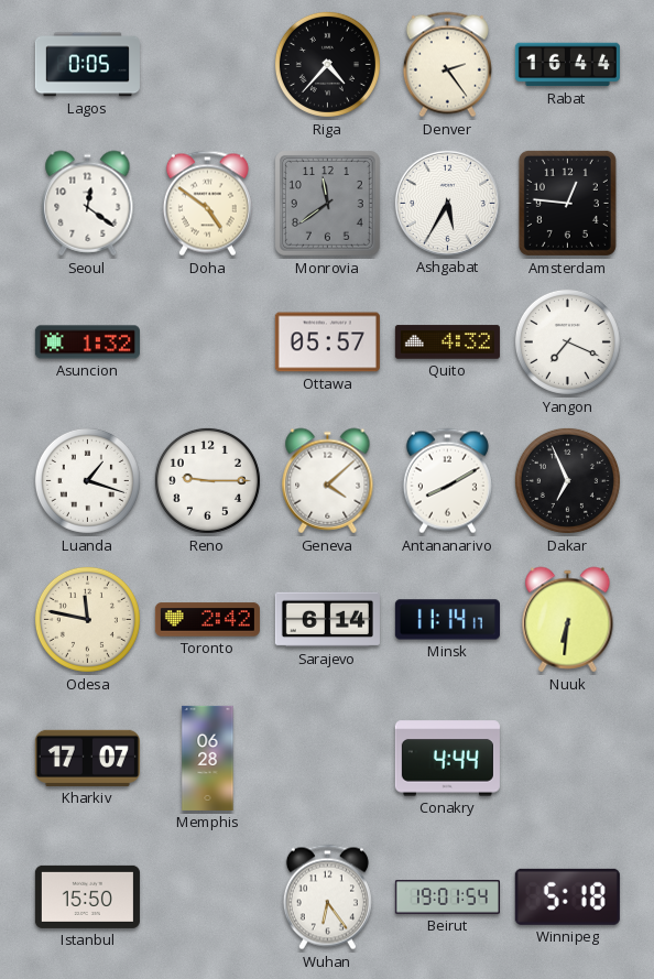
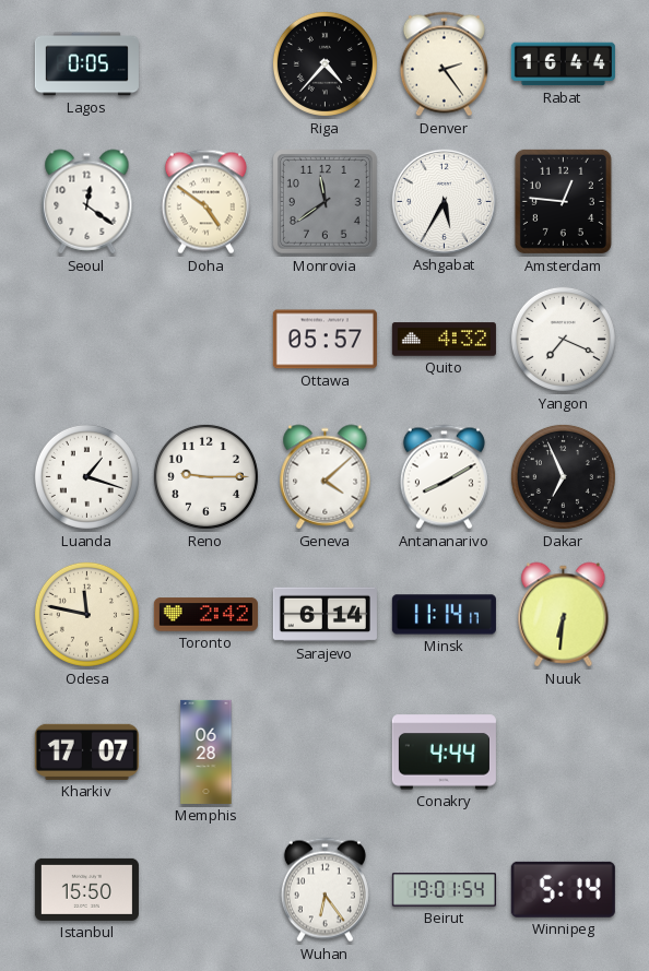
Asuncion: 1:32 -> none
Winnipeg: 5:18 -> 5:14
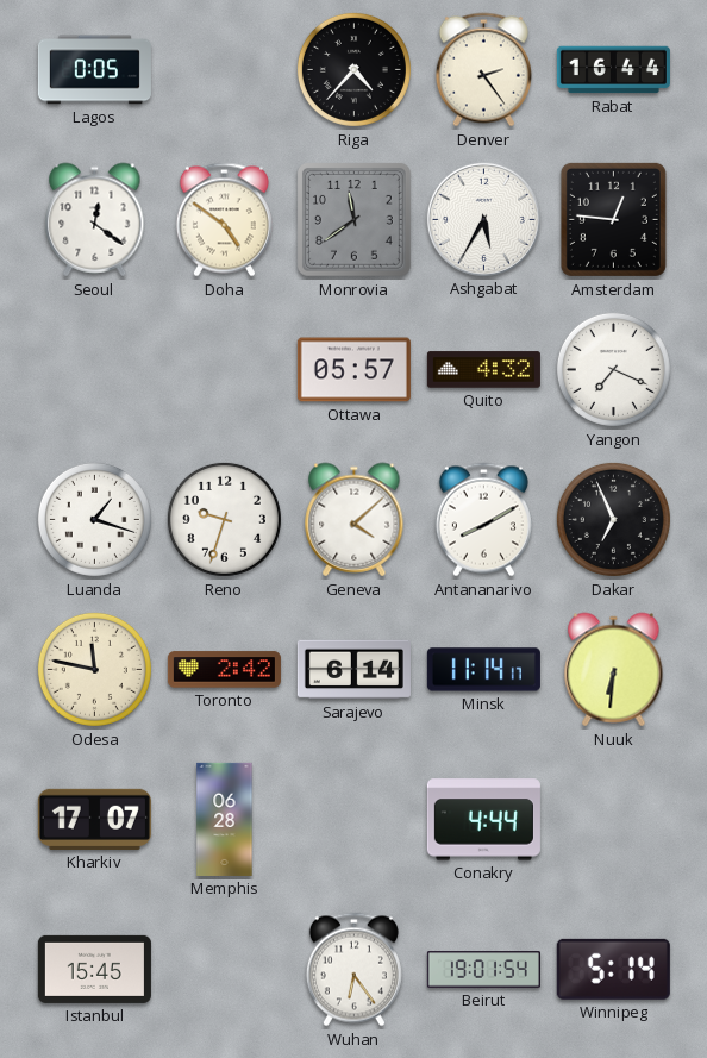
Reno: 9:15 -> 9:33
Istanbul: 15:50 -> 15:45
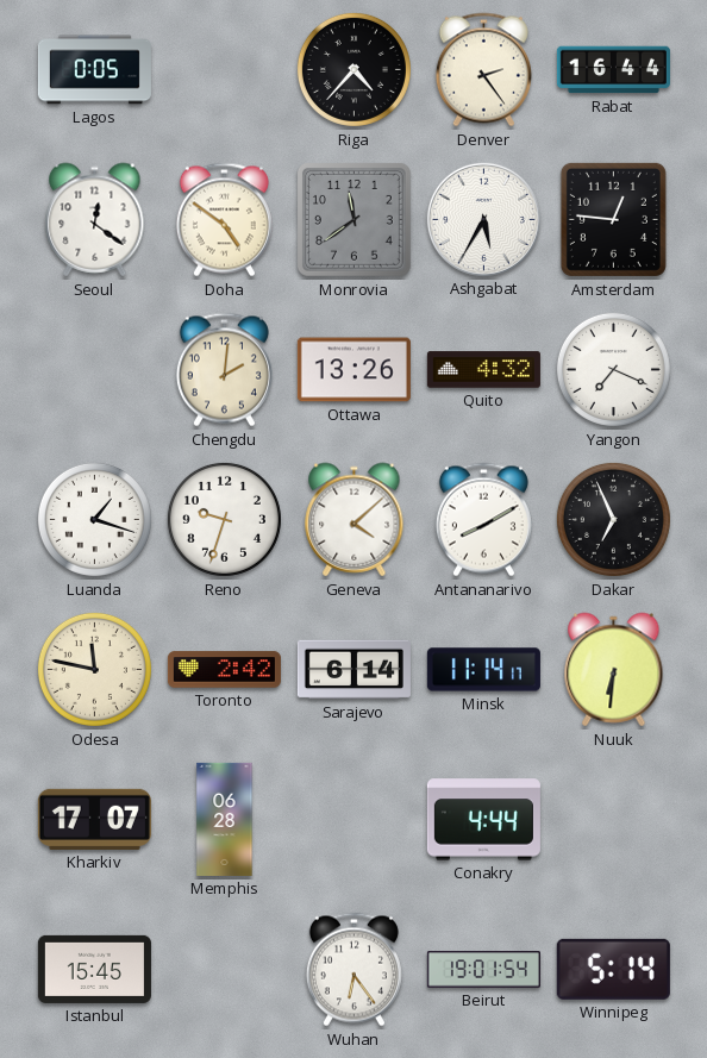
Chengdu: none -> 2:01
Ottawa: 05:57 -> 13:26
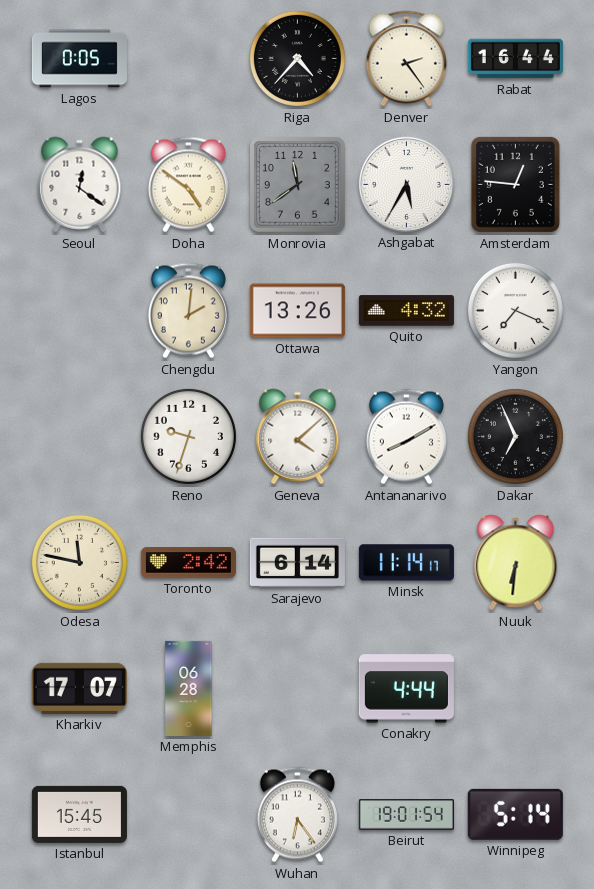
Luanda: 1:18 -> none
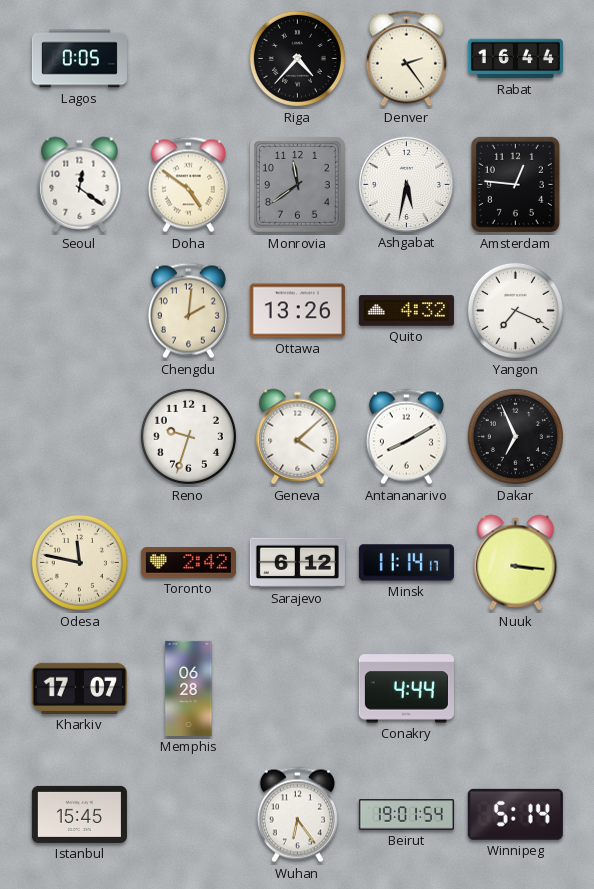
Ashgabat: 5:35 -> 5:32
Sarajevo: 6:14 -> 6:12
Nuuk: 6:31 -> 3:16
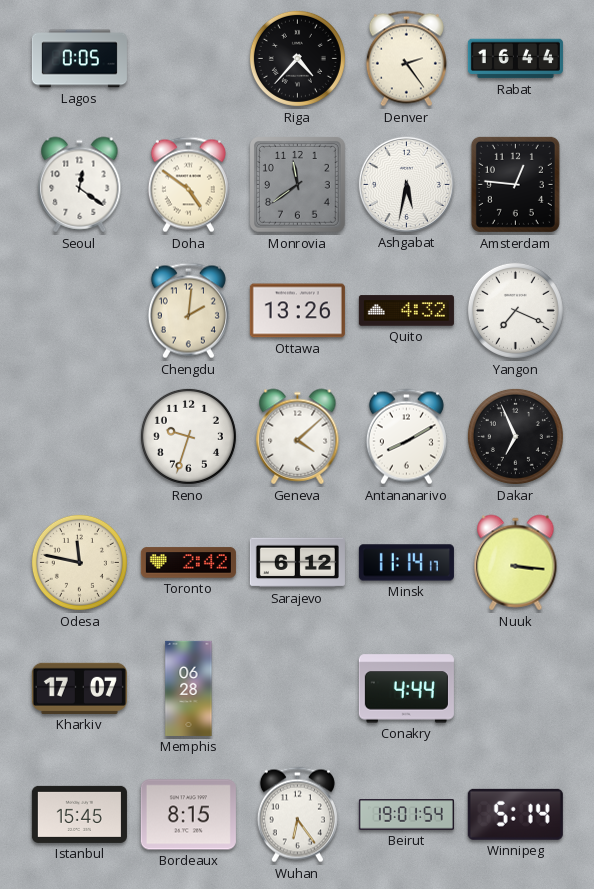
Bordeaux: none -> 8:15
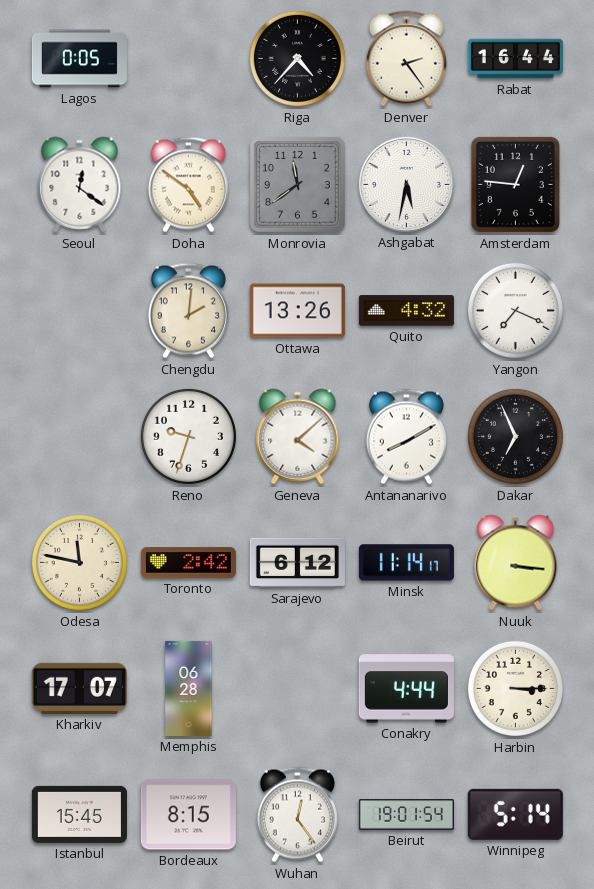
Harbin: none -> 3:15
Wuhan: 6:24 -> 12:24
